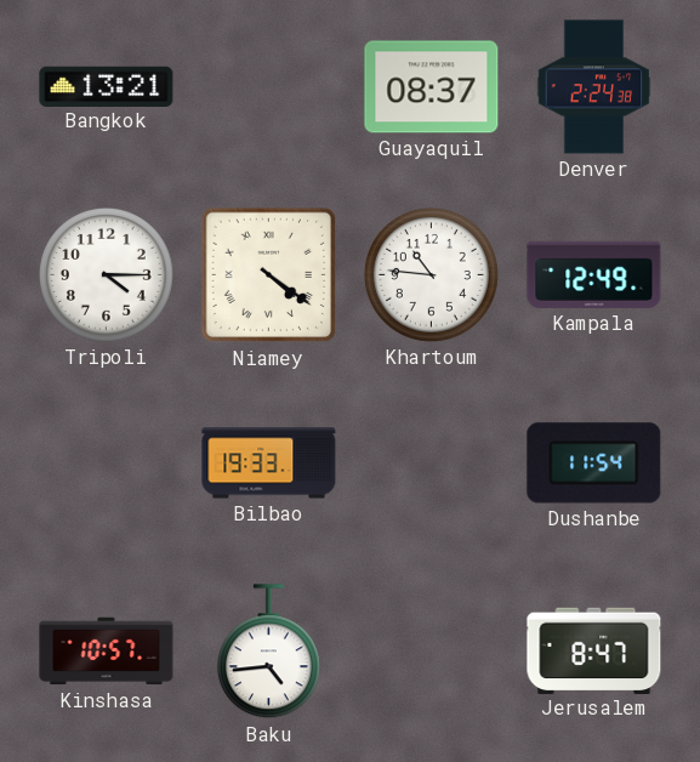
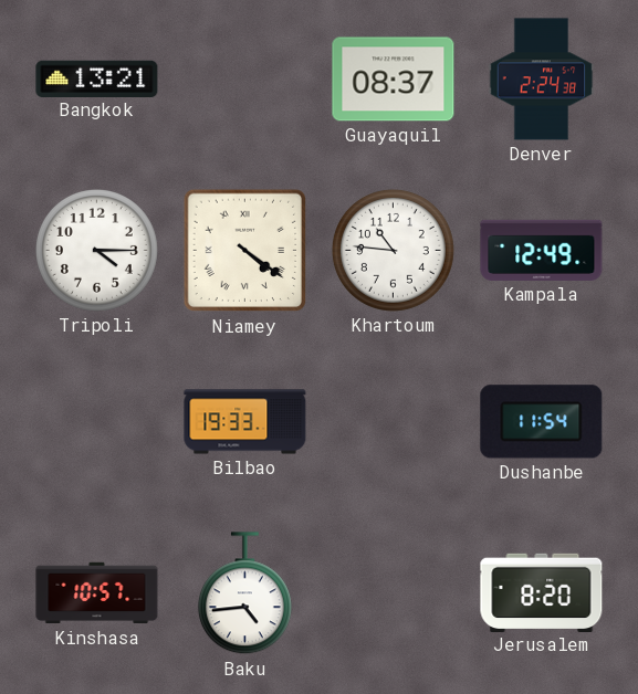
Jerusalem: 8:47 -> 8:20
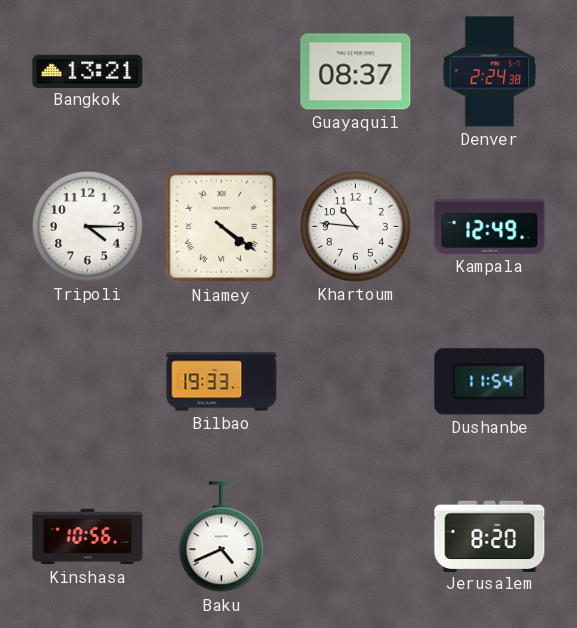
Kinshasa: 10:57 -> 10:56
Baku: 4:44 -> 4:41
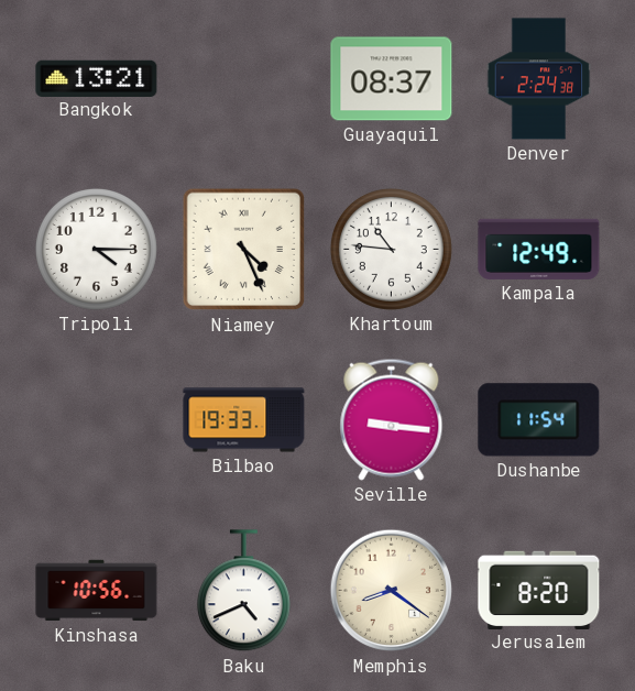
Niamey: 4:21 -> 4:26
Seville: none -> 9:16
Memphis: none -> 8:21
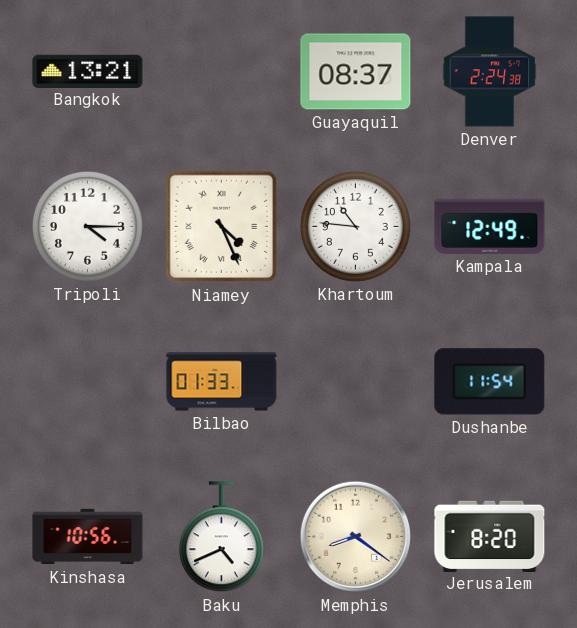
Bilbao: 19:33 -> 01:33
Seville: 9:16 -> none
